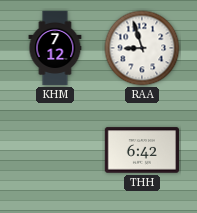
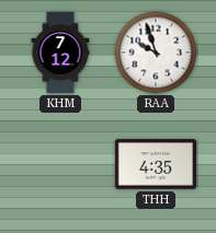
RAA: 8:57 -> 9:57
THH: 6:42 -> 4:35
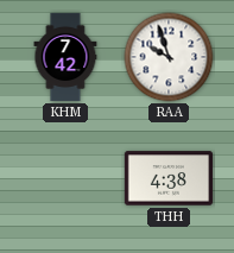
KHM: 7:12 -> 7:42
THH: 4:35 -> 4:38
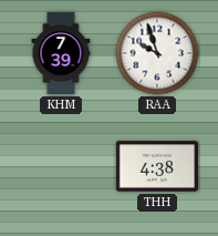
KHM: 7:42 -> 7:39
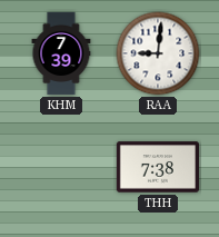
RAA: 9:57 -> 9:01
THH: 4:38 -> 7:38
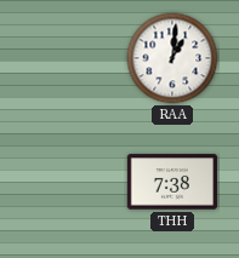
KHM: 7:39 -> none
RAA: 9:01 -> 1:01
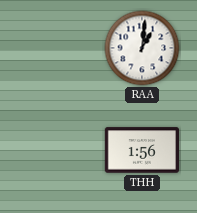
THH: 7:38 -> 1:56
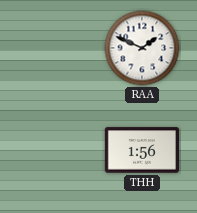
RAA: 1:01 -> 1:49
